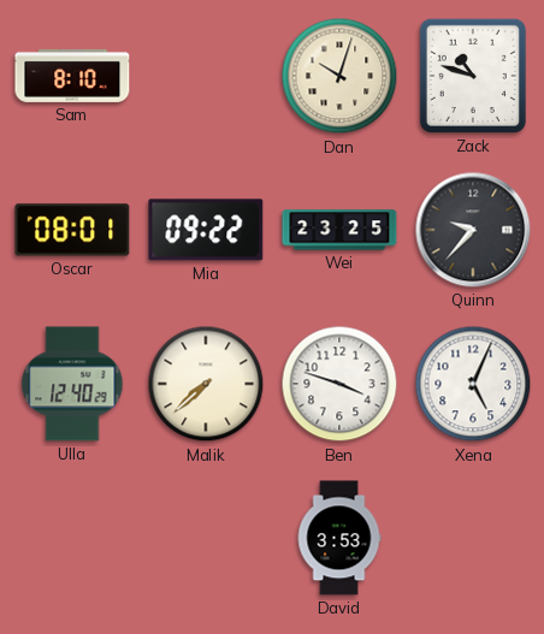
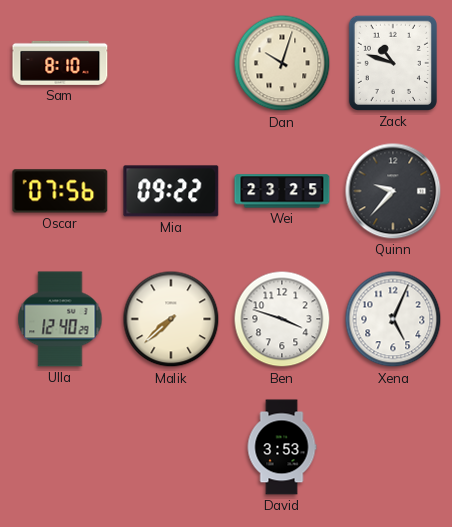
Oscar: 08:01 -> 07:56
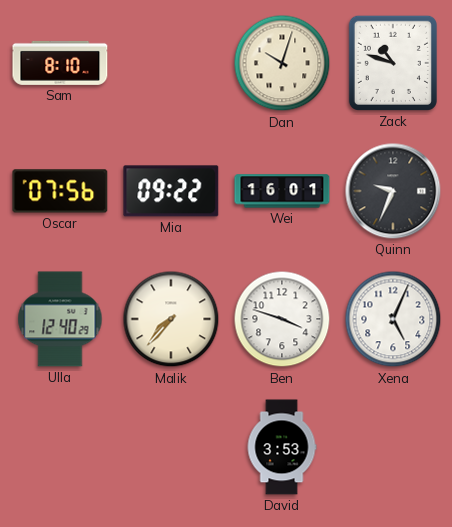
Wei: 23:25 -> 16:01
Quinn: 9:37 -> 9:34
Malik: 7:38 -> 7:37
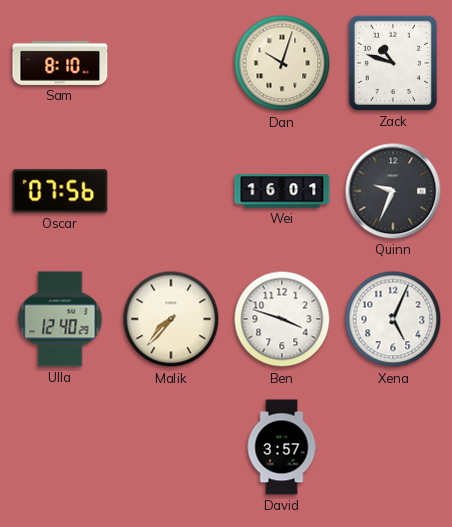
Mia: 09:22 -> none
David: 3:53 -> 3:57
